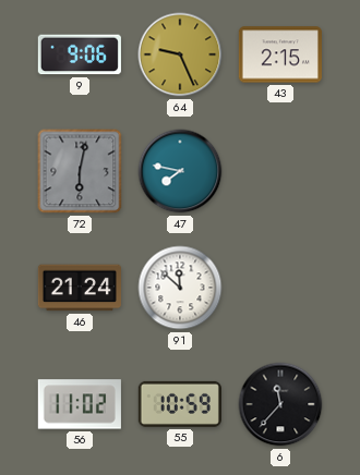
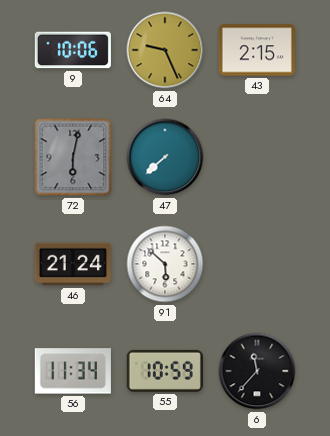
9: 9:06 -> 10:06
47: 7:47 -> 7:38
91: 11:52 -> 5:52
56: 11:02 -> 11:34
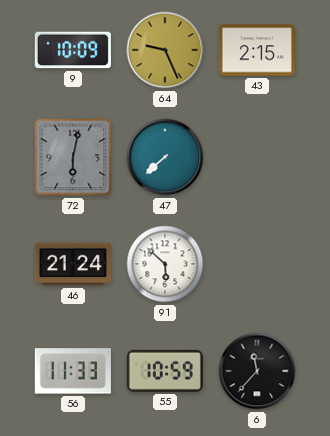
9: 10:06 -> 10:09
56: 11:34 -> 11:33
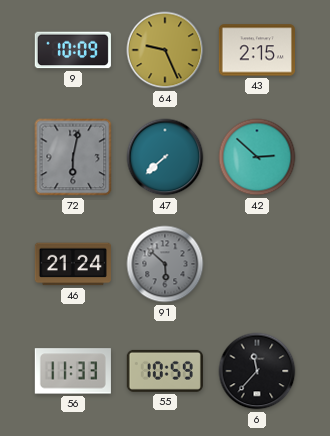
42: none -> 2:52
91 dial: white -> grey
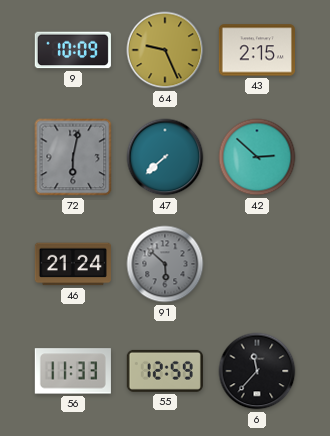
55: 10:59 -> 12:59
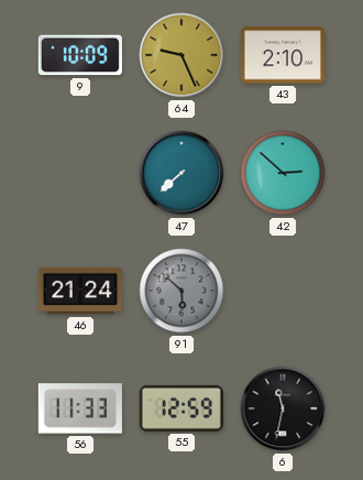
43: 2:15 -> 2:10
72: 6:02 -> none
6: 11:37 -> 11:32
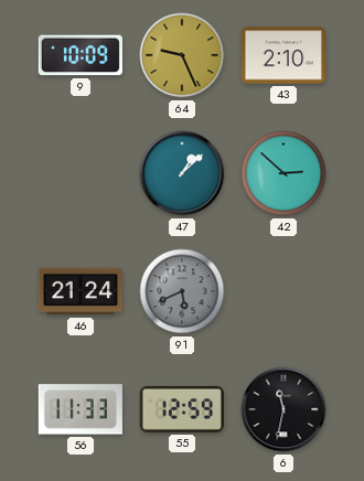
47: 7:38 -> 1:08
91: 5:52 -> 5:41
